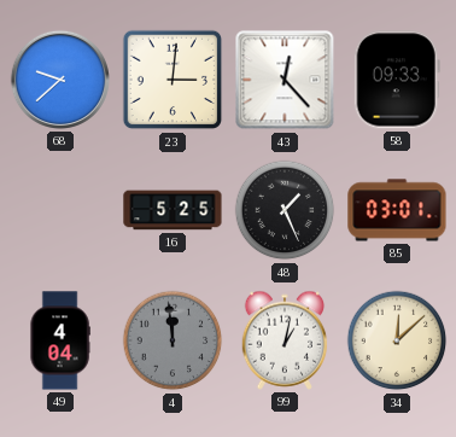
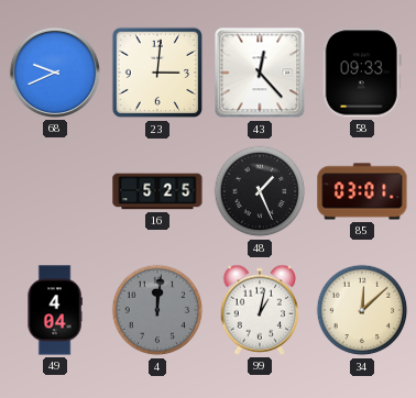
68: 9:38 -> 9:41
4: 11:59 -> 12:01
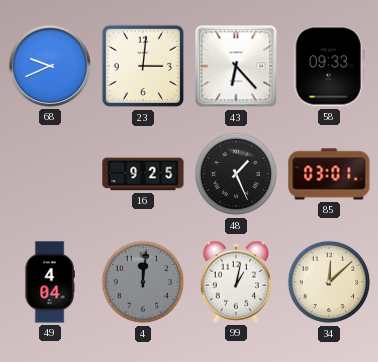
43: 12:23 -> 6:23
16: 5:25 -> 9:25
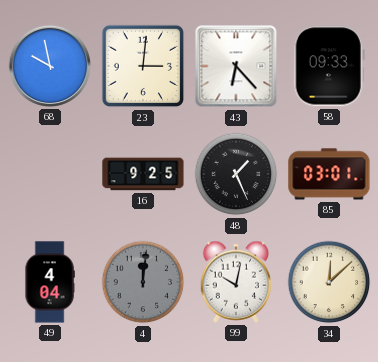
68: 9:41 -> 9:58
99: 1:02 -> 10:02
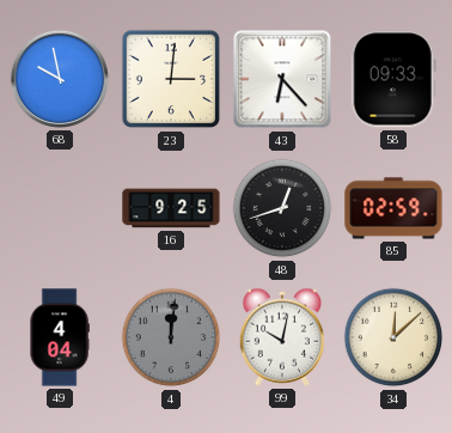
48: 1:26 -> 12:42
85: 03:01 -> 02:59
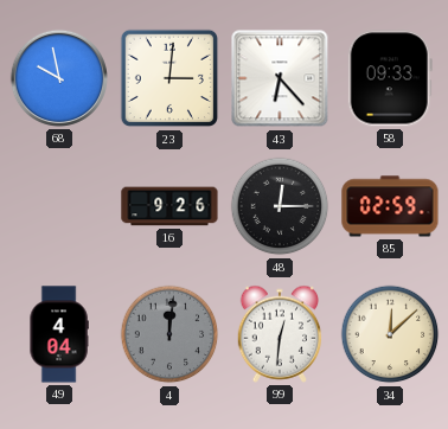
16: 9:25 -> 9:26
48: 12:42 -> 12:15
99: 10:02 -> 12:31
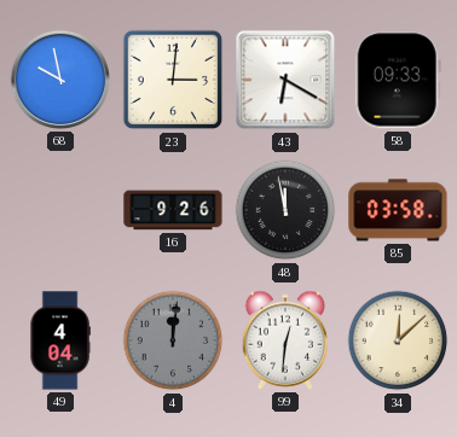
43: 6:23 -> 6:20
48: 12:15 -> 11:58
85: 02:59 -> 03:58
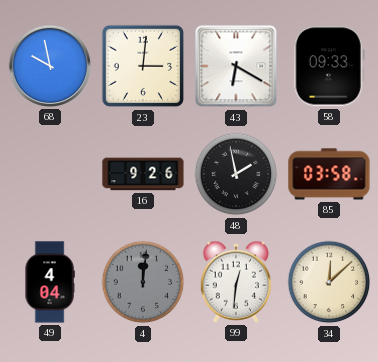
48: 11:58 -> 1:58
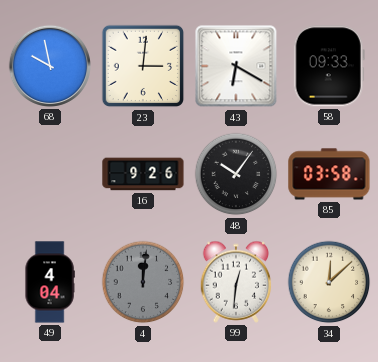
48: 1:58 -> 10:06
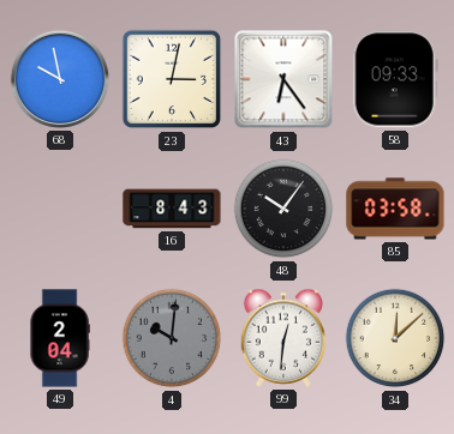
23: 3:01 -> 3:02
43: 6:20 -> 6:24
16: 9:26 -> 8:43
49: 4:04 -> 2:04
4: 12:01 -> 10:01
